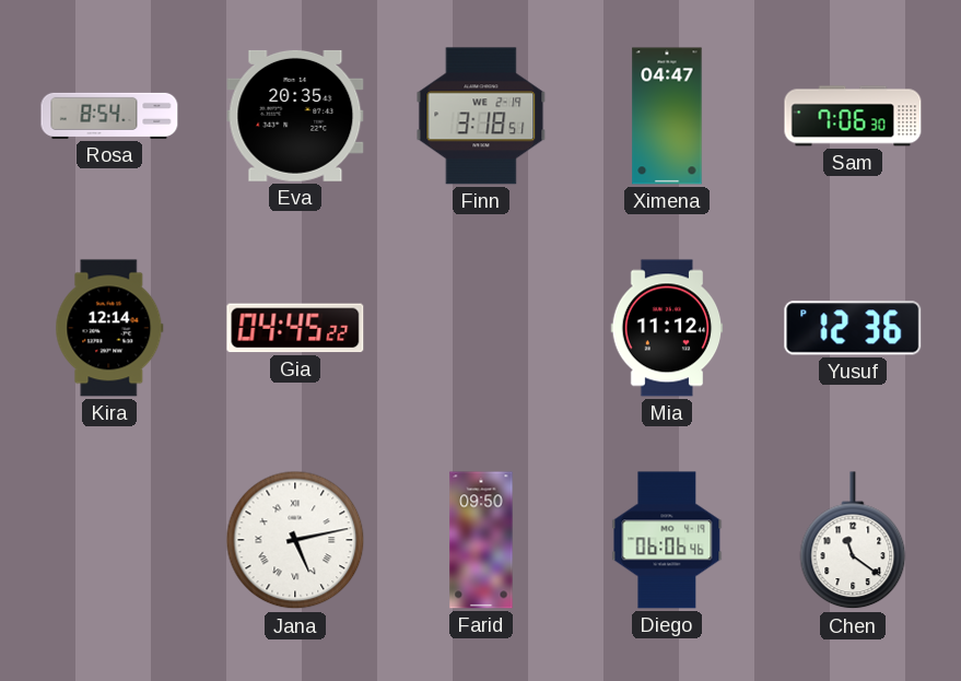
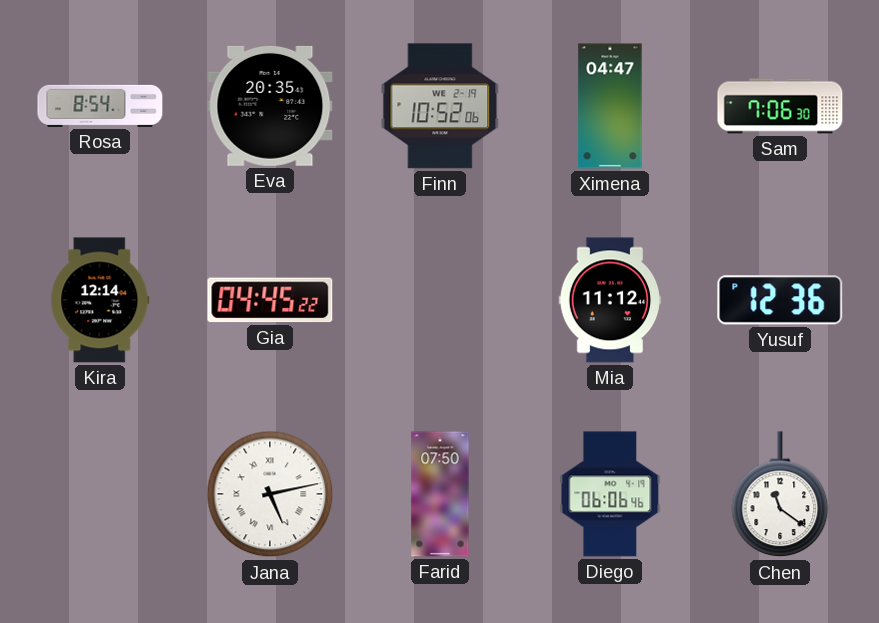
Finn: 3:18 -> 10:52
Farid: 09:50 -> 07:50
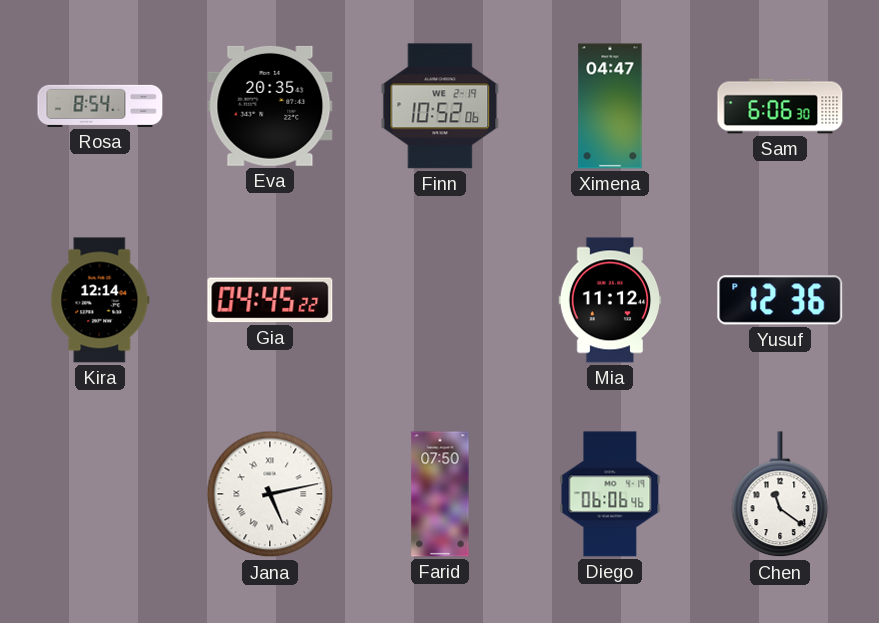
Sam: 7:06 -> 6:06
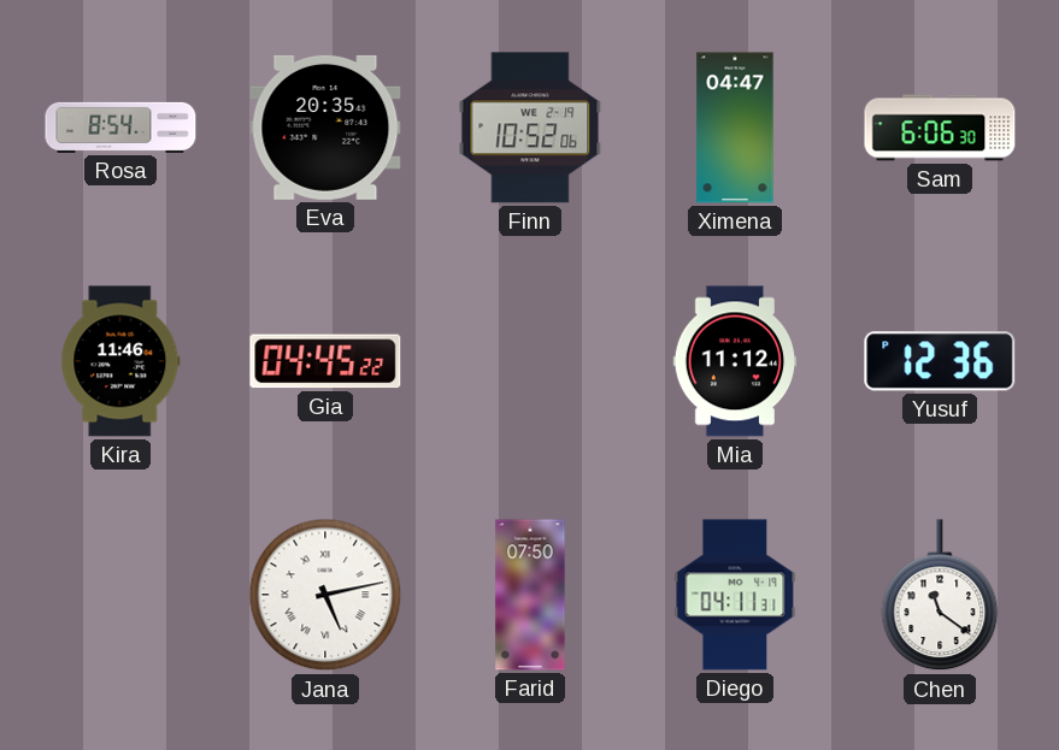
Kira: 12:14 -> 11:46
Diego: 06:06 -> 04:11
